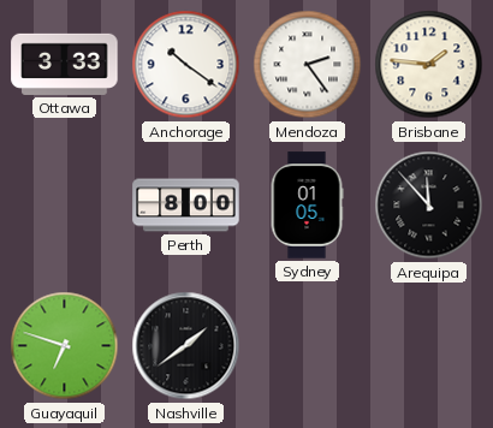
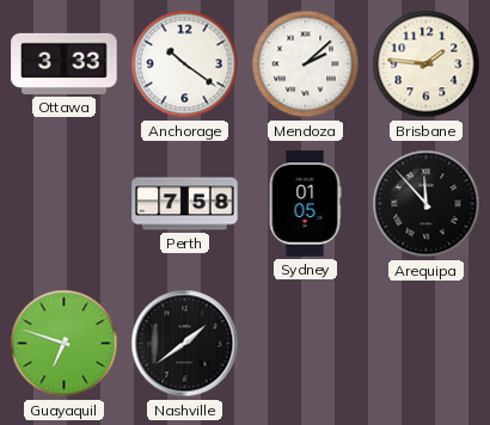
Mendoza: 2:24 -> 2:08
Perth: 8:00 -> 7:58
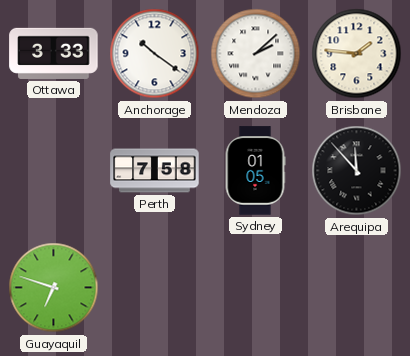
Nashville: 1:39 -> none
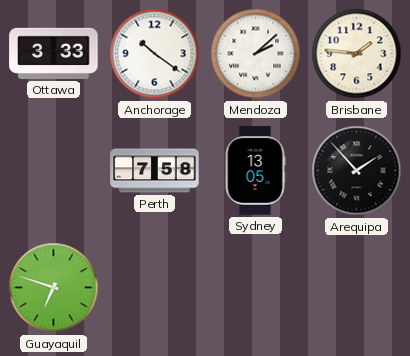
Sydney: 01:05 -> 13:05
Arequipa: 11:53 -> 1:53
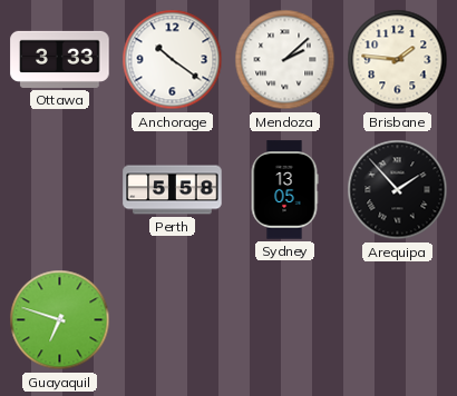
Perth: 7:58 -> 5:58
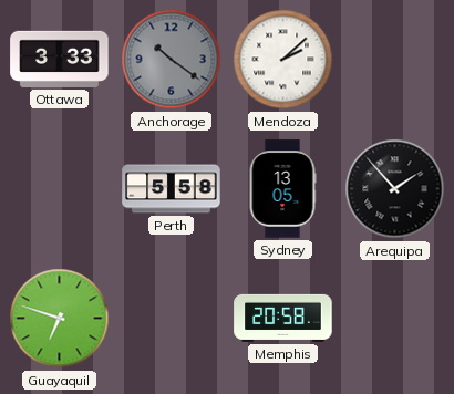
Anchorage dial: white -> grey
Brisbane: 1:46 -> none
Memphis: none -> 20:58
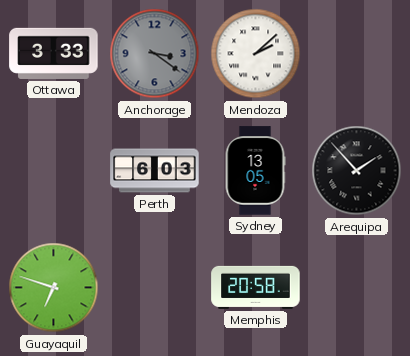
Anchorage: 10:21 -> 3:21
Perth: 5:58 -> 6:03
